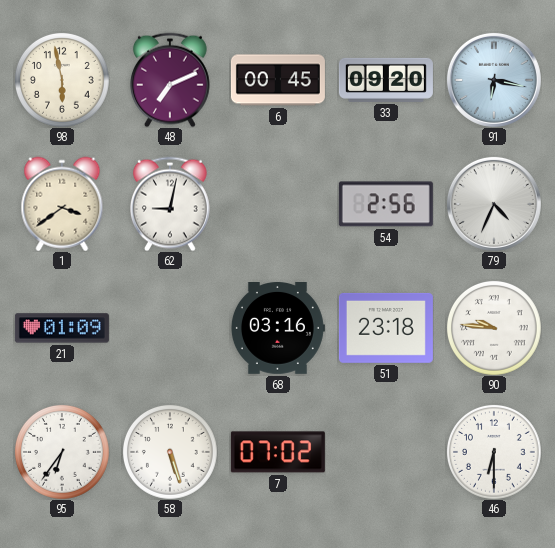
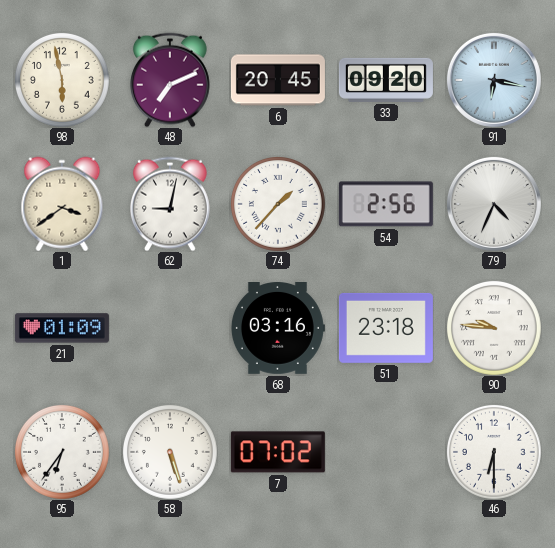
6: 00:45 -> 20:45
74: none -> 1:37
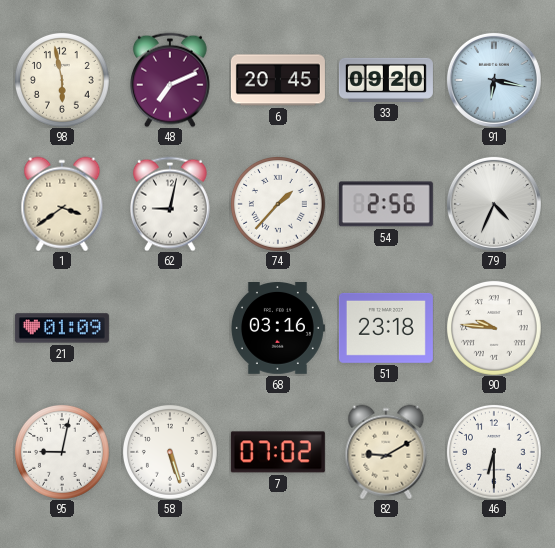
95: 6:36 -> 9:02
82: none -> 9:10
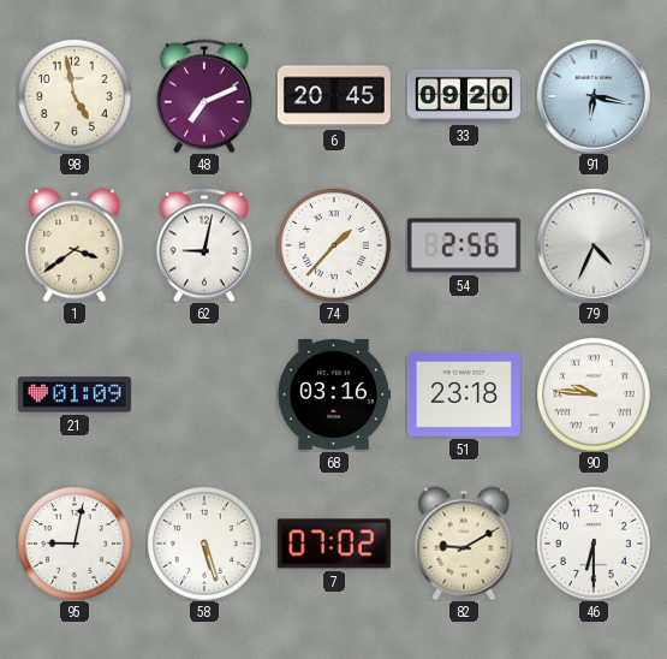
98: 5:58 -> 4:58
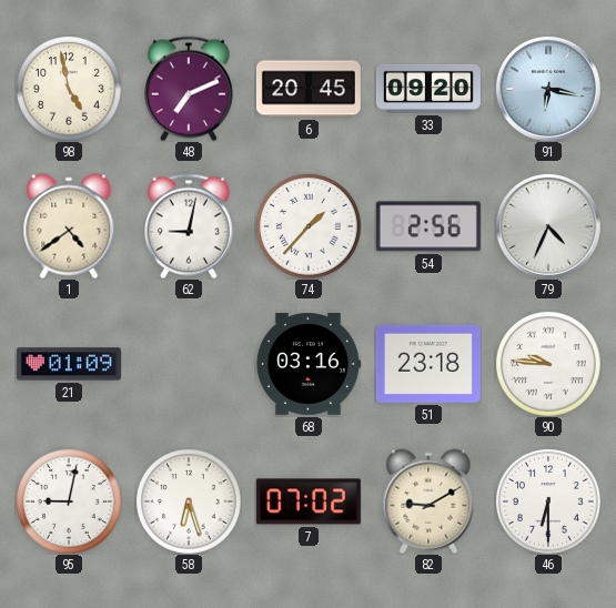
1: 3:39 -> 4:39
58: 5:27 -> 6:27
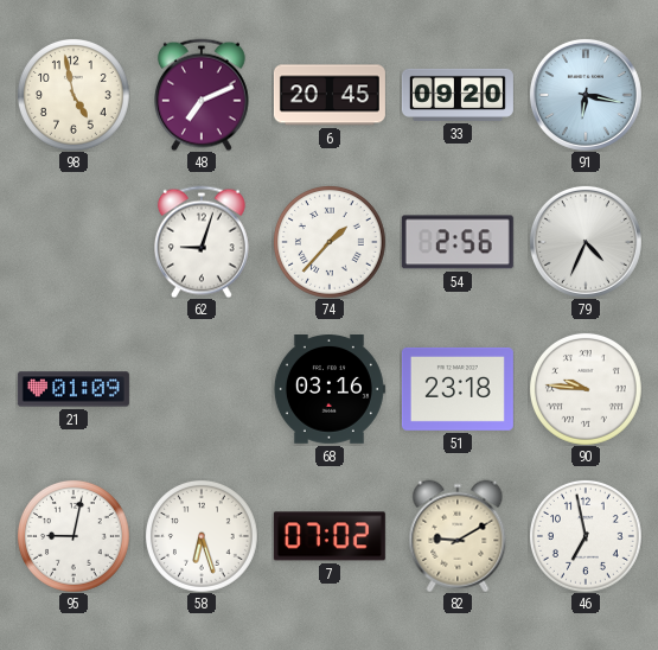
1: 4:39 -> none
62: 9:02 -> 9:03
46: 6:30 -> 6:58
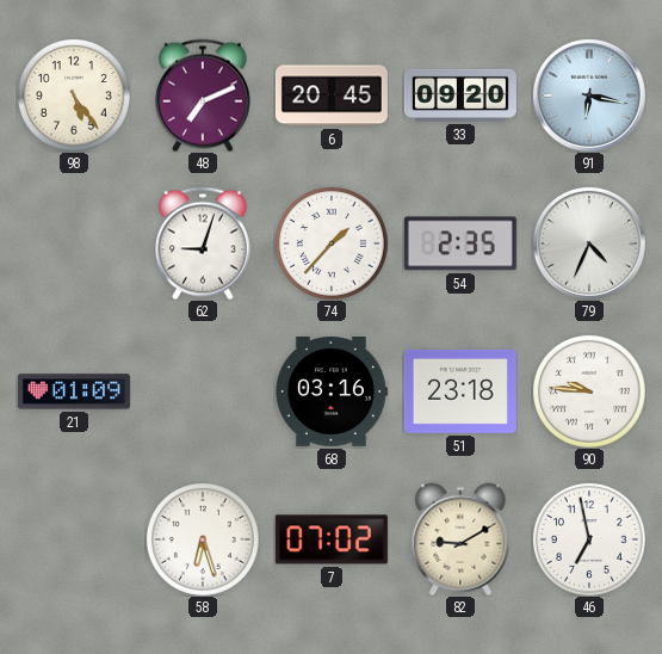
98: 4:58 -> 5:24
54: 2:56 -> 2:35
95: 9:02 -> none
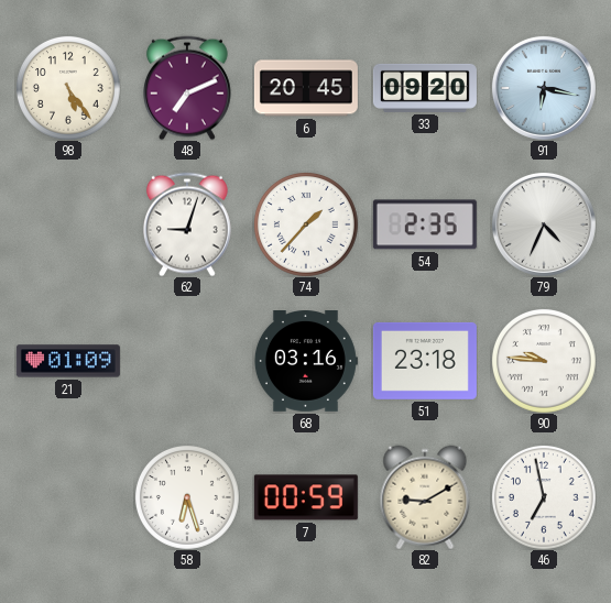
7: 07:02 -> 00:59
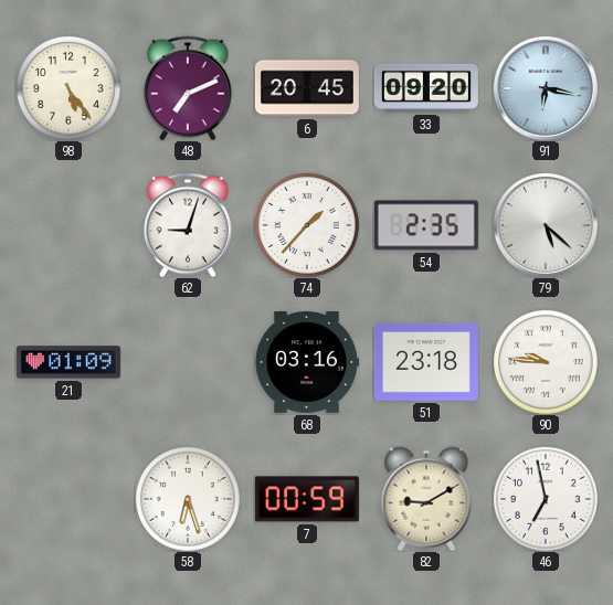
79: 4:34 -> 5:22
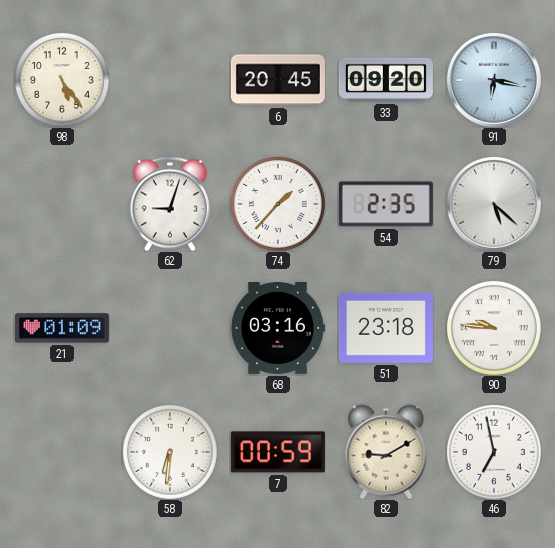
48: 7:11 -> none
58: 6:27 -> 6:31
